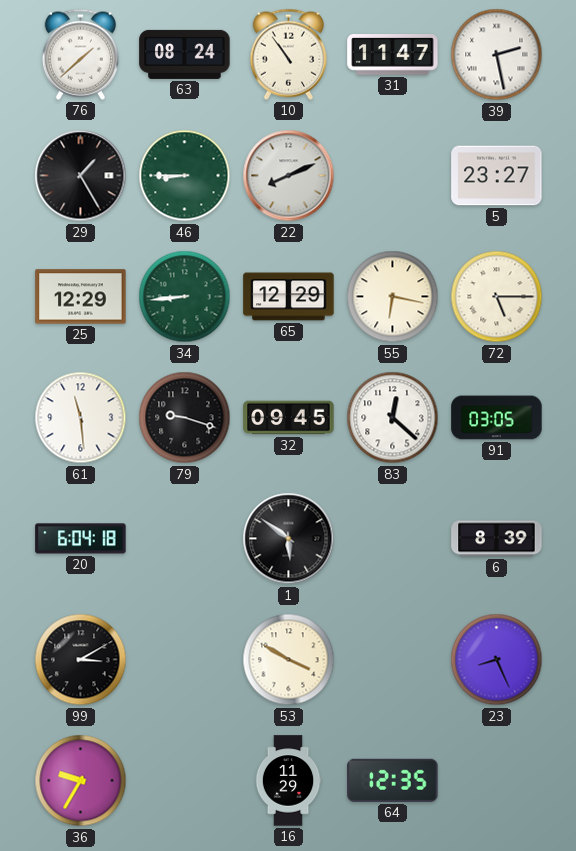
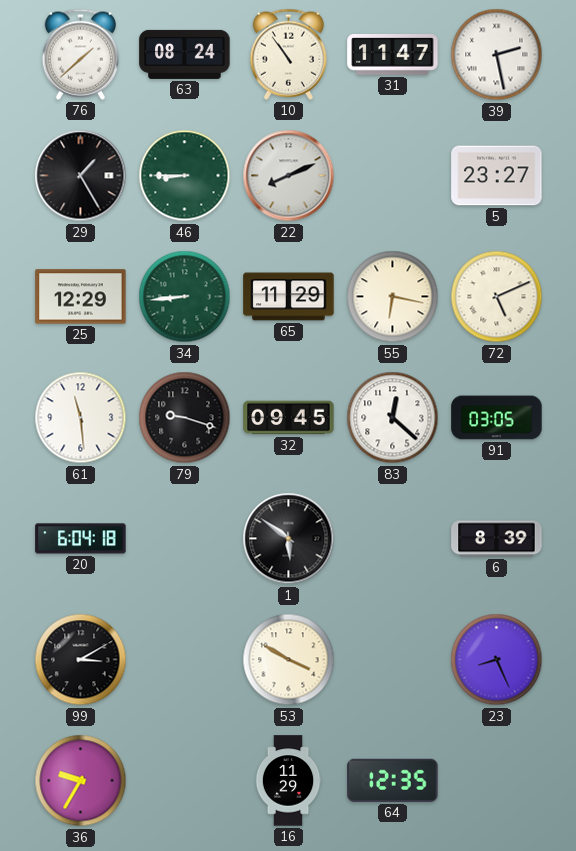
65: 12:29 -> 11:29
72: 5:15 -> 5:11
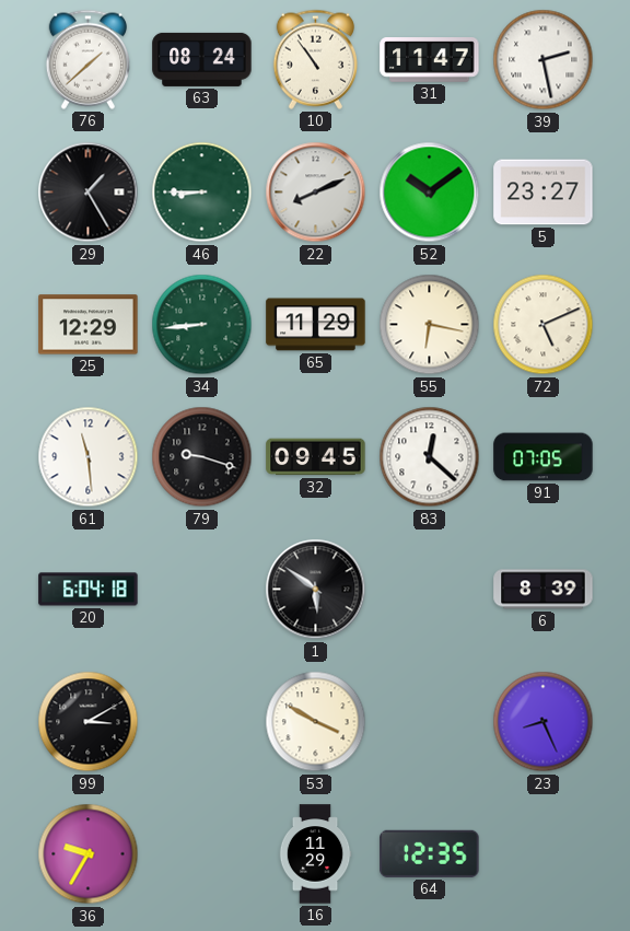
52: none -> 10:09
91: 03:05 -> 07:05
